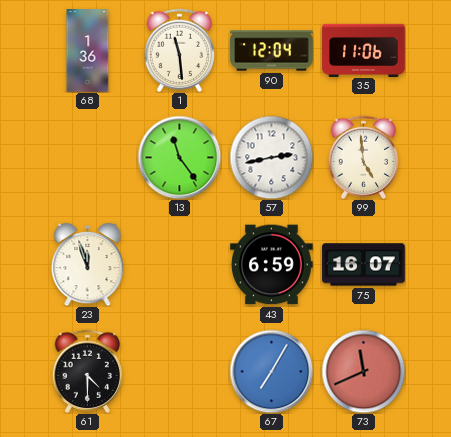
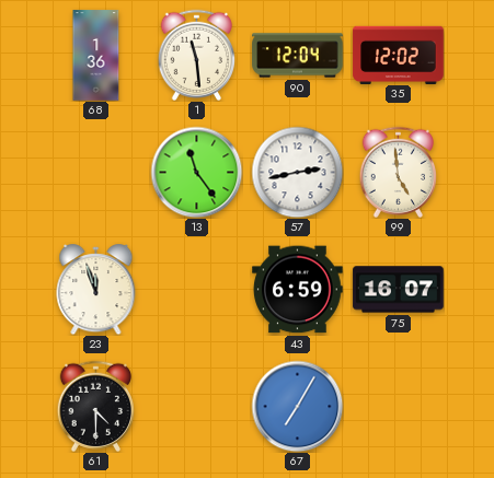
35: 11:06 -> 12:02
73: 11:41 -> none
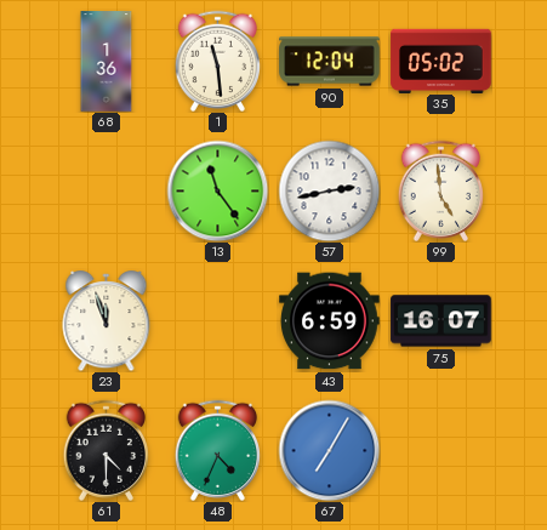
35: 12:02 -> 05:02
48: none -> 4:34
